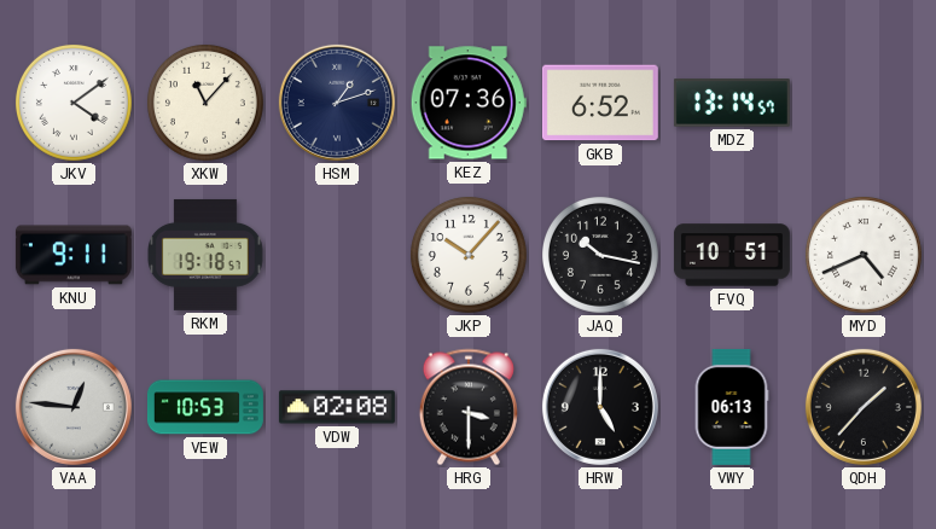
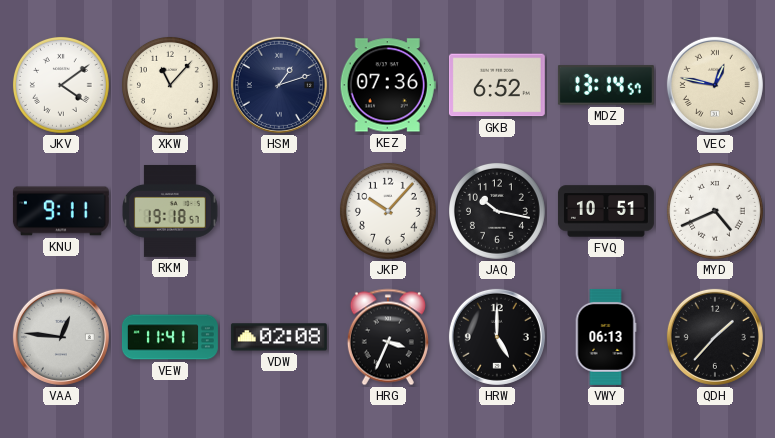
VEC: none -> 12:47
VEW: 10:53 -> 11:41
HRG: 3:30 -> 3:34
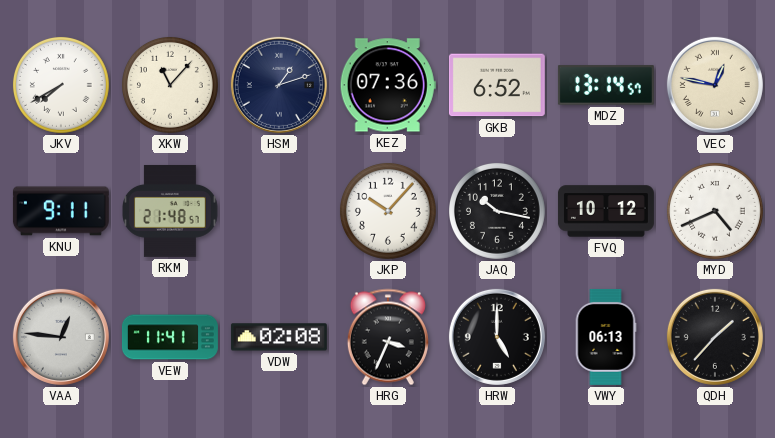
JKV: 4:09 -> 7:40
RKM: 19:18 -> 21:48
FVQ: 10:51 -> 10:12
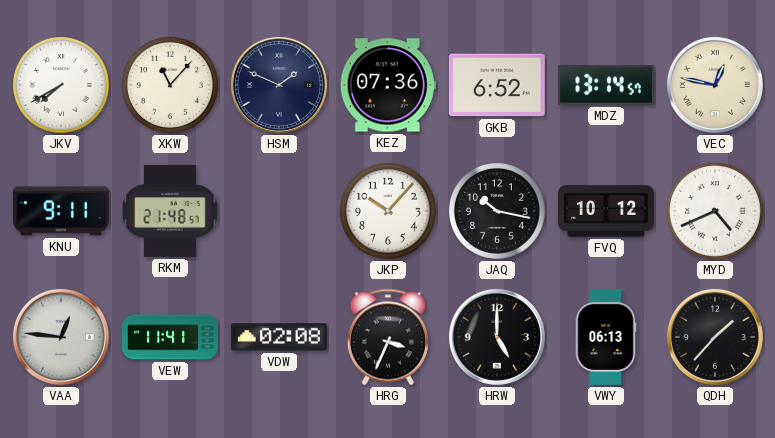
HSM: 1:12 -> 1:49
